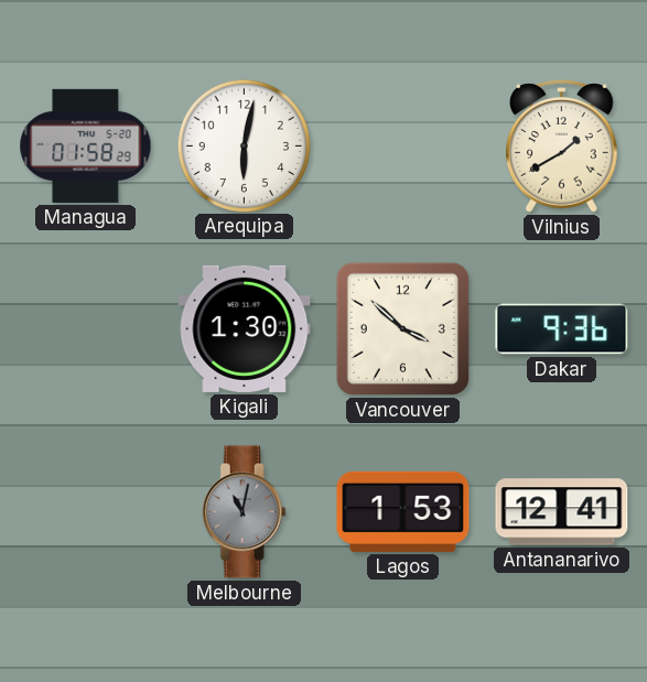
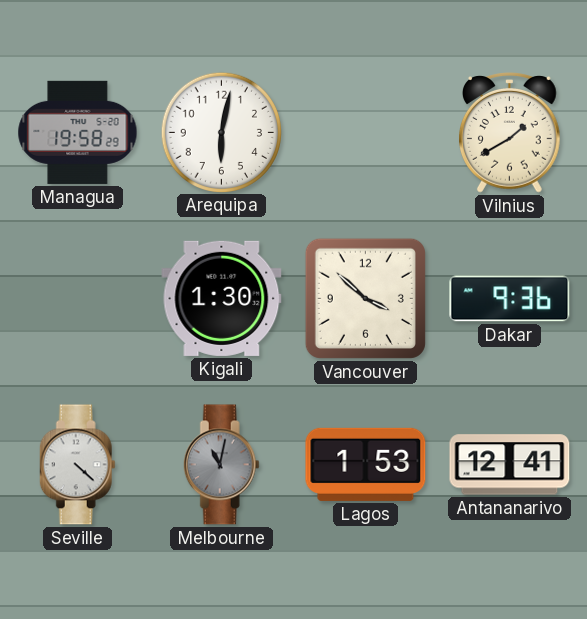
Managua: 01:58 -> 19:58
Seville: none -> 4:22
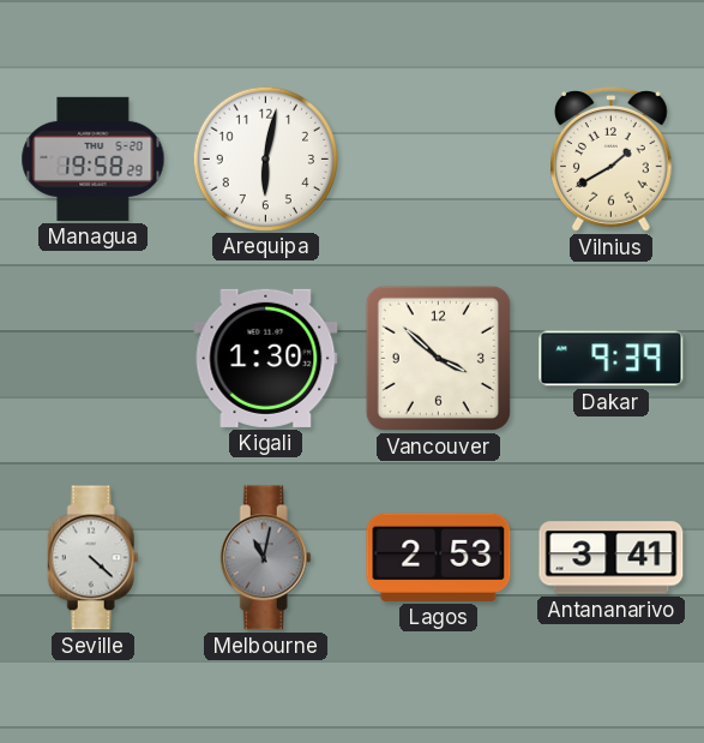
Dakar: 9:36 -> 9:39
Lagos: 1:53 -> 2:53
Antananarivo: 12:41 -> 3:41
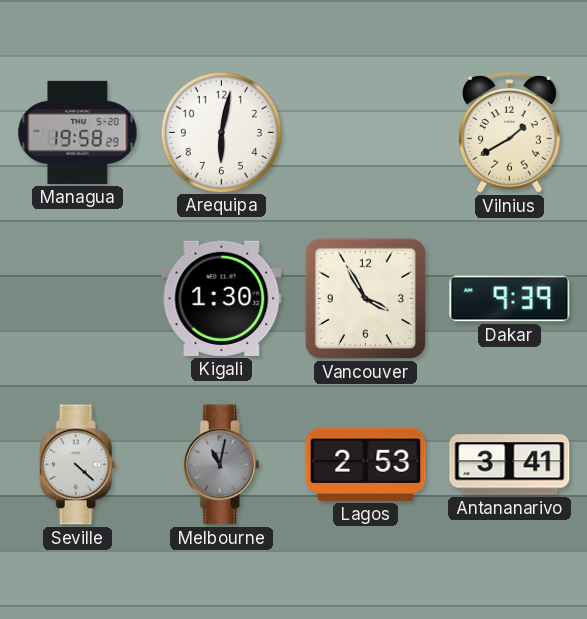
Vancouver: 3:52 -> 3:55
